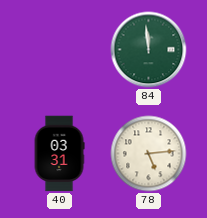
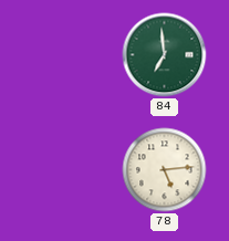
84: 11:59 -> 6:59
40: 03:31 -> none
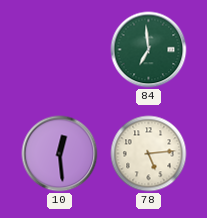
10: none -> 12:29
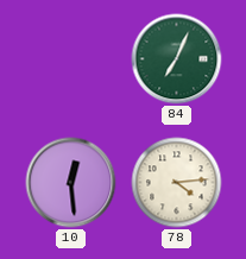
84: 6:59 -> 7:04
78: 5:14 -> 4:14
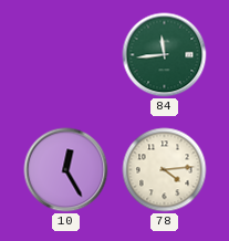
84: 7:04 -> 11:44
10: 12:29 -> 12:25
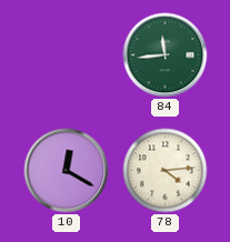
10: 12:25 -> 12:20
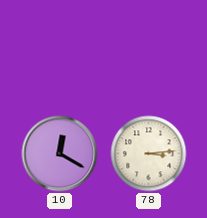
84: 11:44 -> none
78: 4:14 -> 3:14
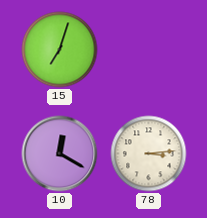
15: none -> 7:03
